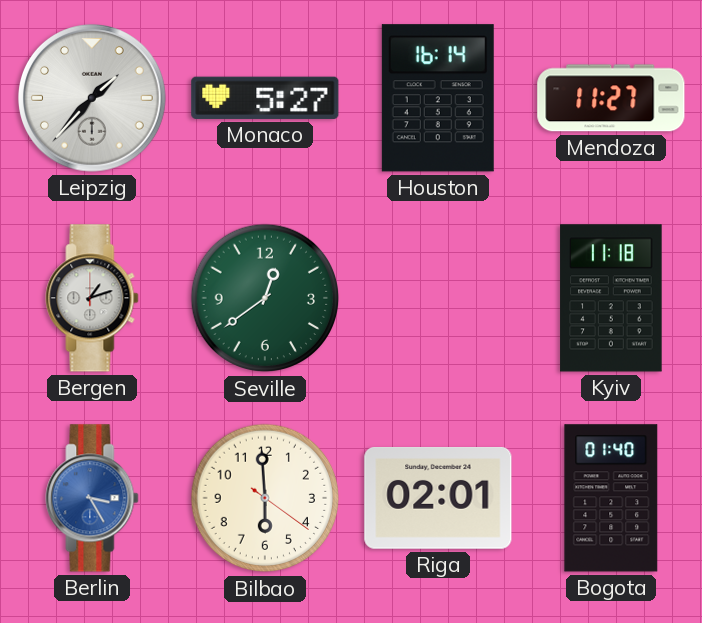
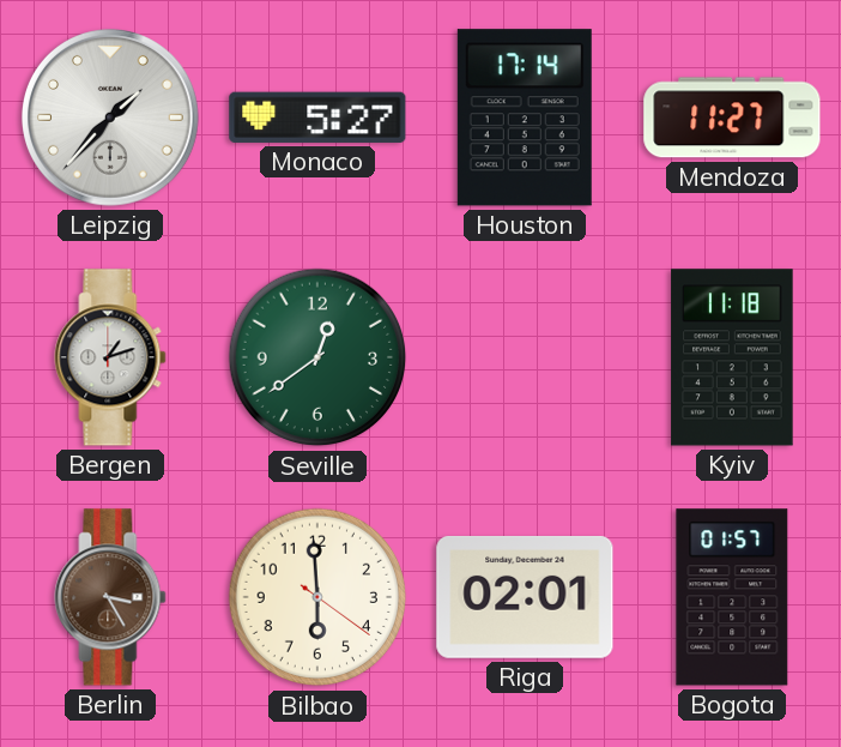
Houston: 16:14 -> 17:14
Berlin dial: blue -> brown
Bogota: 01:40 -> 01:57
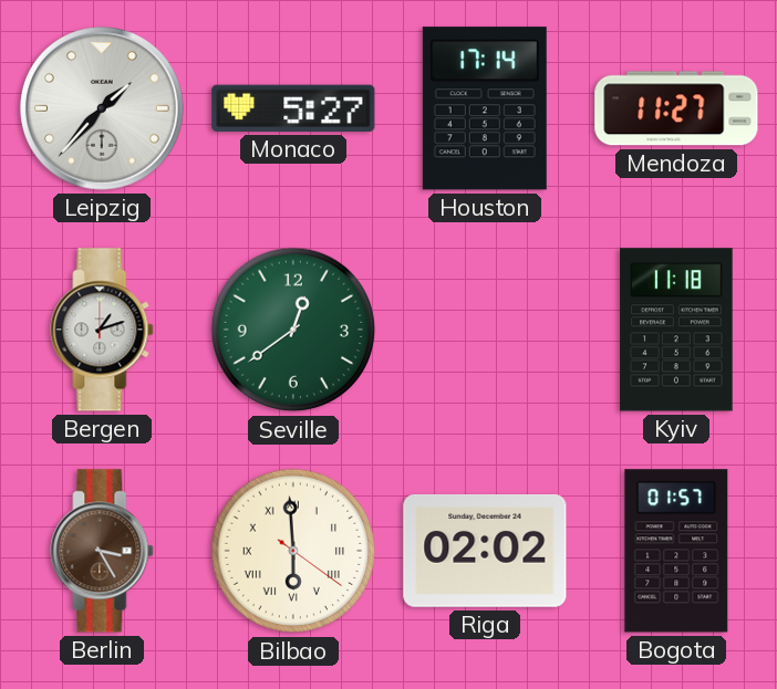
Bilbao numerals: Arabic -> Roman
Riga: 02:01 -> 02:02
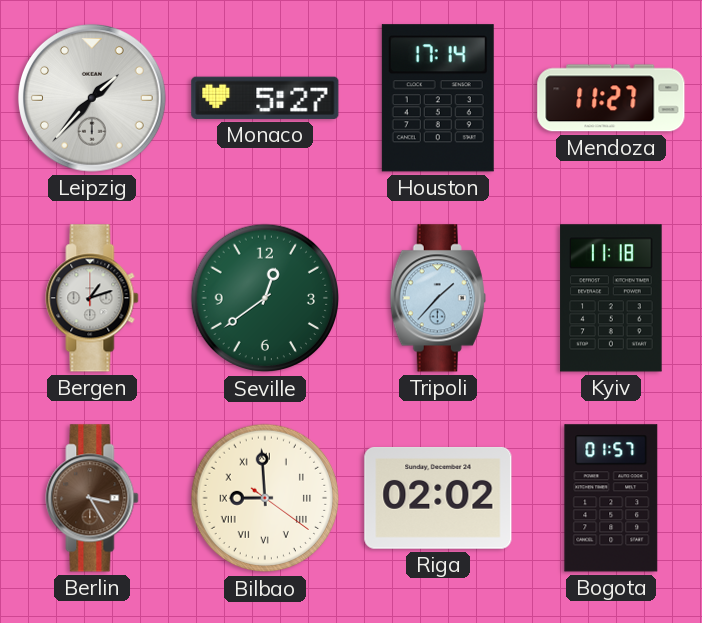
Tripoli: none -> 1:37
Bilbao: 5:59 -> 8:59
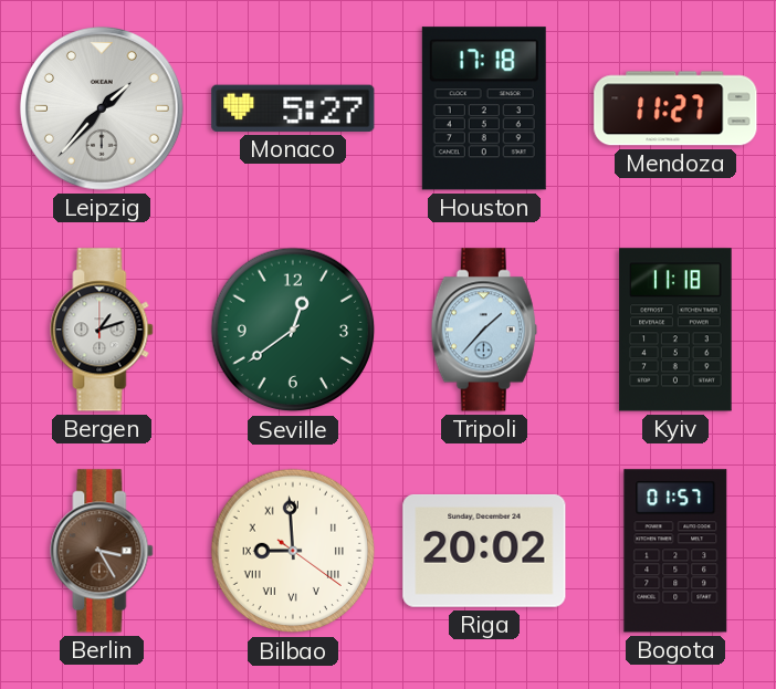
Houston: 17:14 -> 17:18
Riga: 02:02 -> 20:02
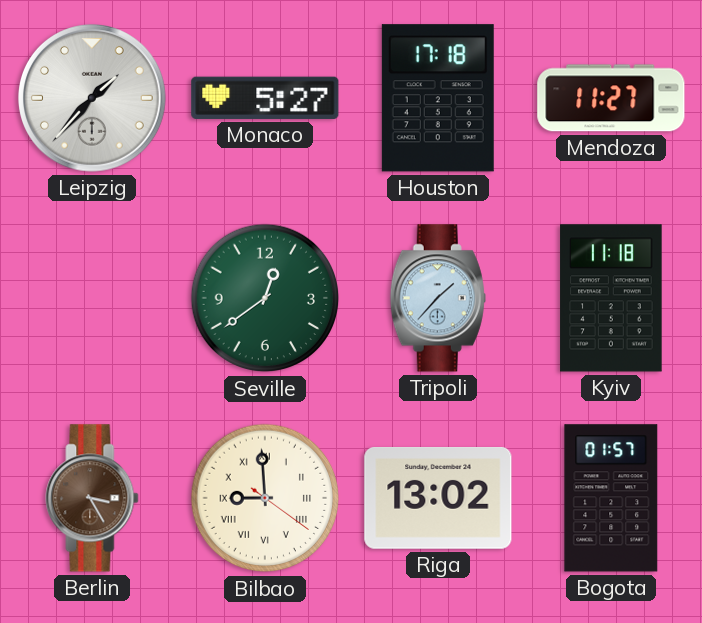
Bergen: 1:12 -> none
Riga: 20:02 -> 13:02
